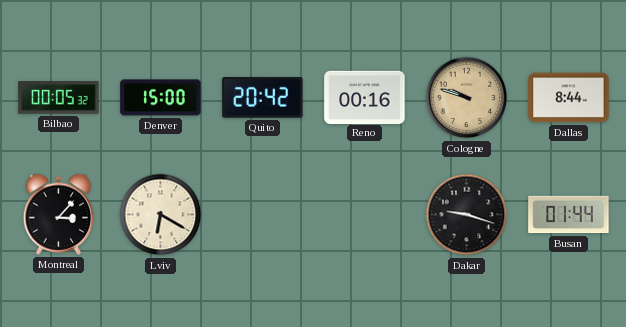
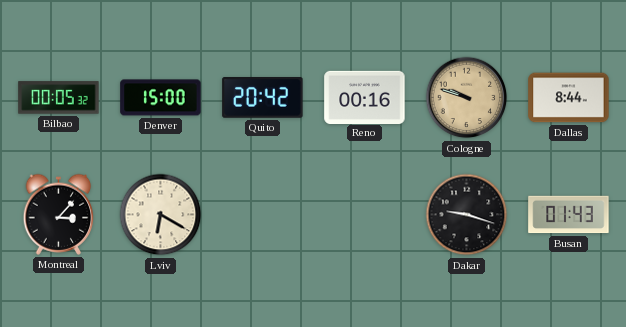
Busan: 01:44 -> 01:43
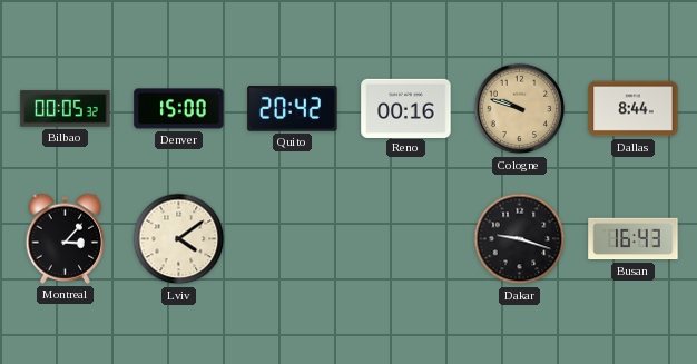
Lviv: 6:20 -> 4:09
Busan: 01:43 -> 16:43
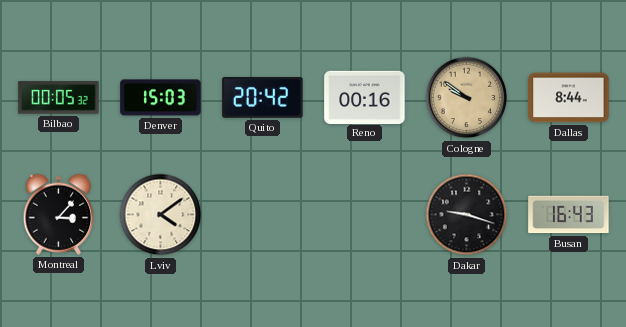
Denver: 15:00 -> 15:03
Cologne: 9:48 -> 9:51
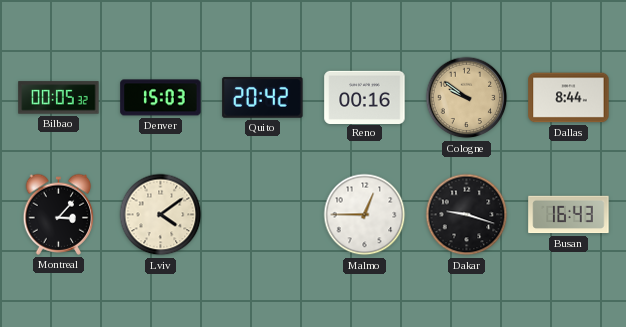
Malmo: none -> 12:45
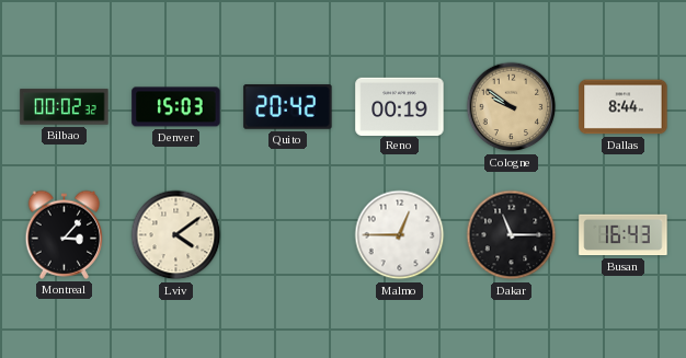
Bilbao: 00:05 -> 00:02
Reno: 00:16 -> 00:19
Dakar: 9:18 -> 11:15
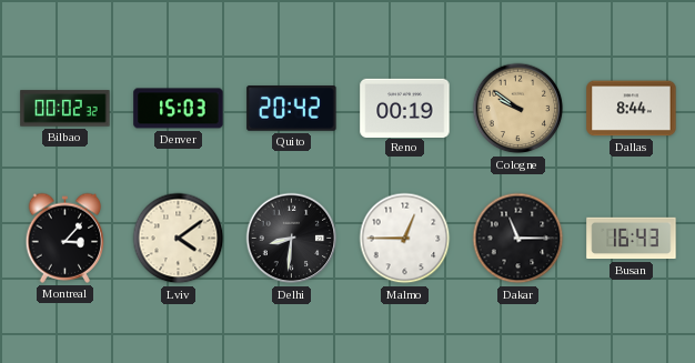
Delhi: none -> 8:31
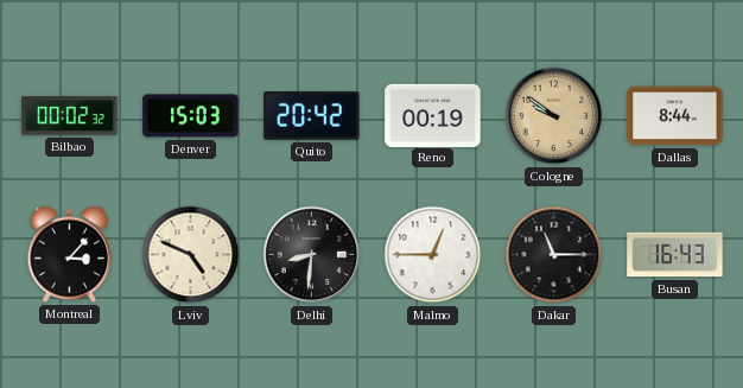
Lviv: 4:09 -> 4:49
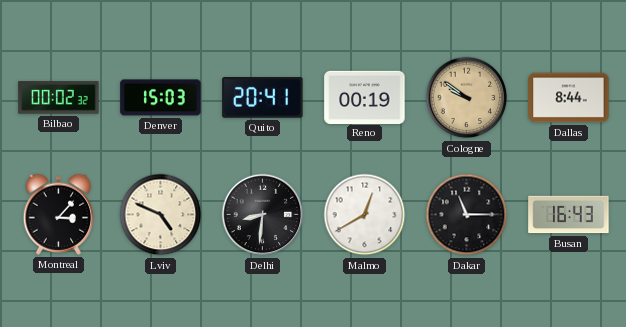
Quito: 20:42 -> 20:41
Malmo: 12:45 -> 12:40
